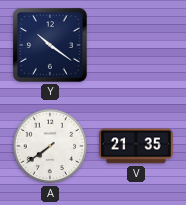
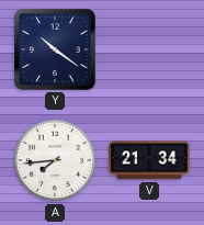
A: 7:39 -> 7:44
V: 21:35 -> 21:34
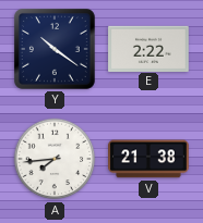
E: none -> 2:22
V: 21:34 -> 21:38
